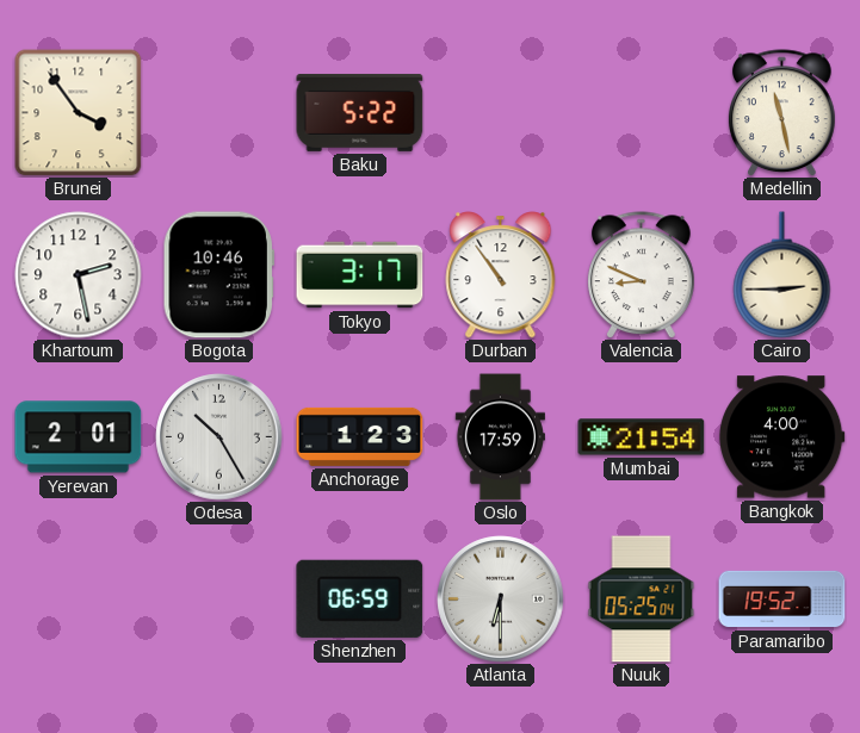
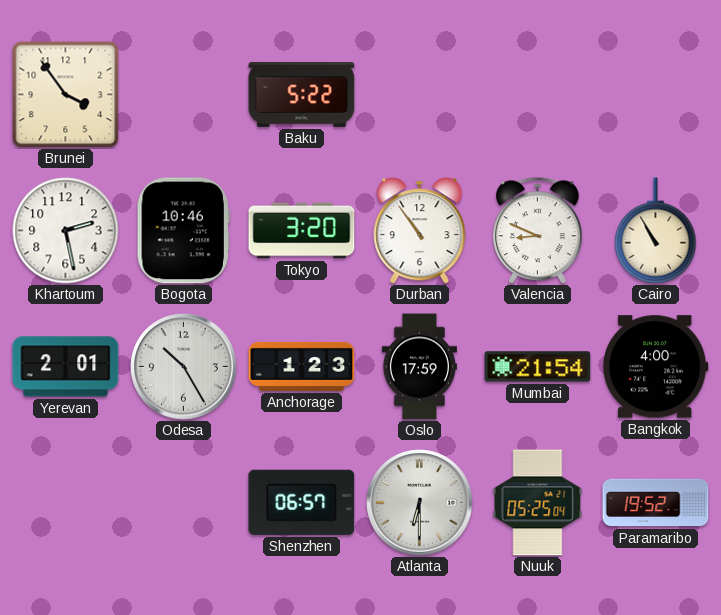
Medellin: 11:28 -> none
Tokyo: 3:17 -> 3:20
Cairo: 2:45 -> 10:55
Shenzhen: 06:59 -> 06:57
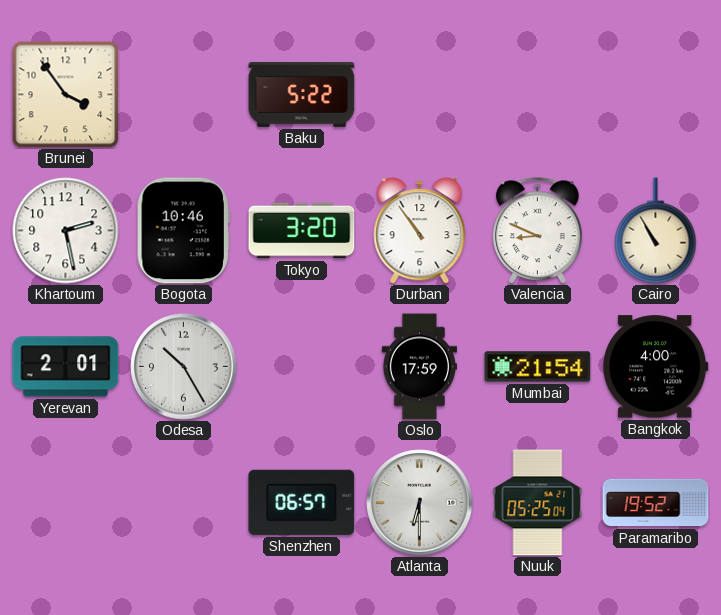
Anchorage: 1:23 -> none
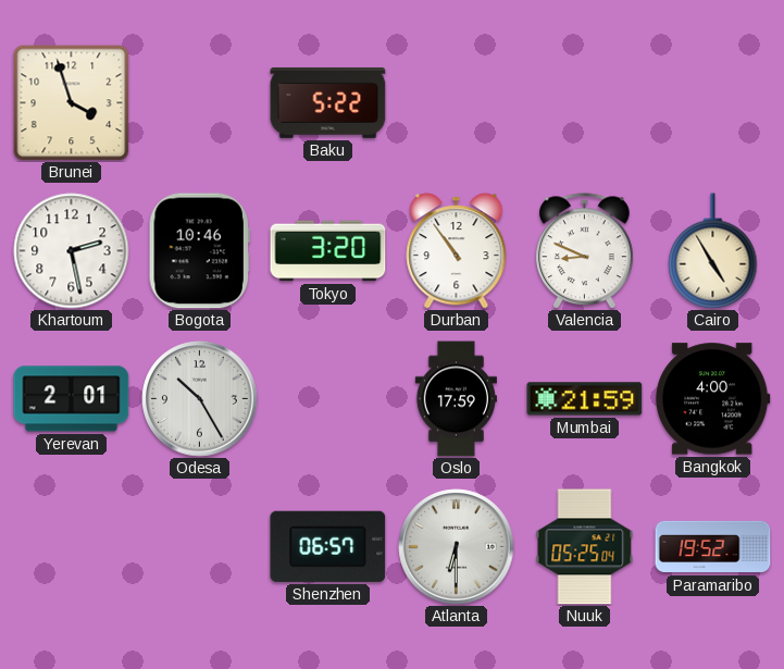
Brunei: 3:54 -> 3:57
Cairo: 10:55 -> 4:55
Mumbai: 21:54 -> 21:59
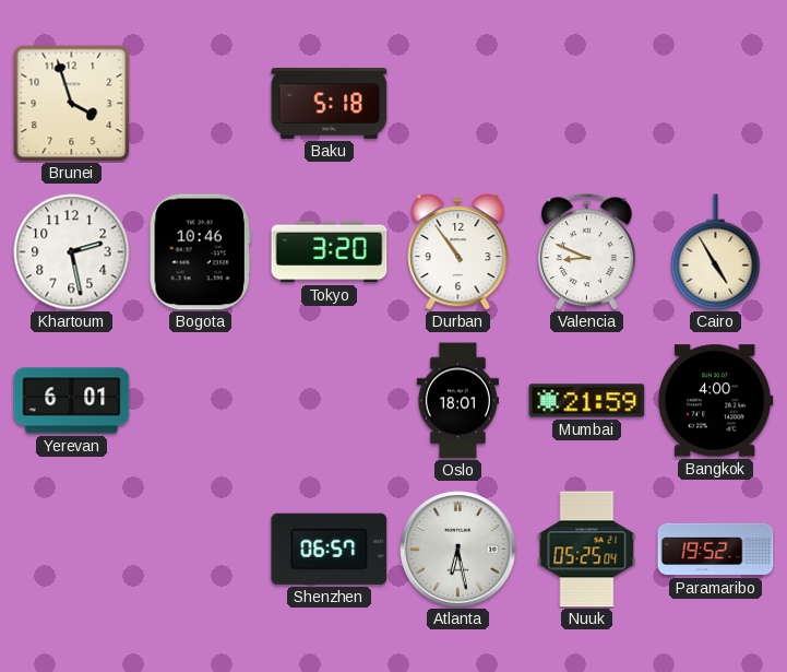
Baku: 5:22 -> 5:18
Yerevan: 2:01 -> 6:01
Odesa: 10:25 -> none
Oslo: 17:59 -> 18:01
Atlanta: 6:30 -> 6:28
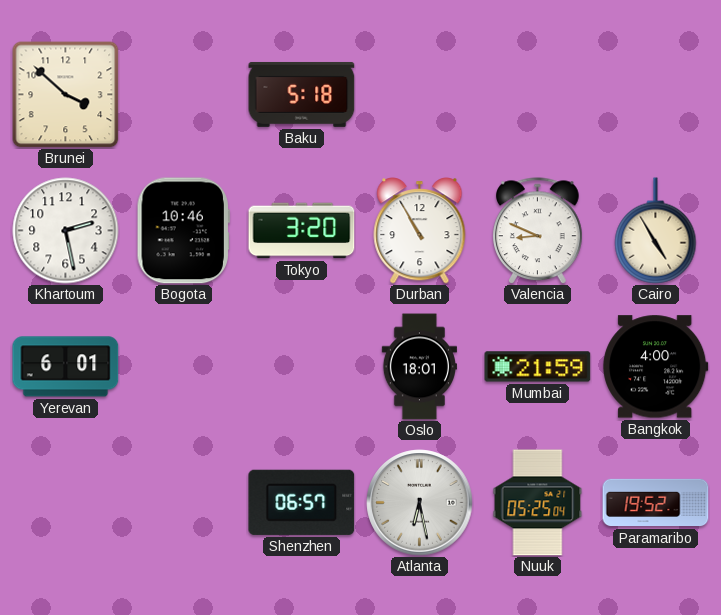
Brunei: 3:57 -> 3:52
Durban: 10:54 -> 10:55
